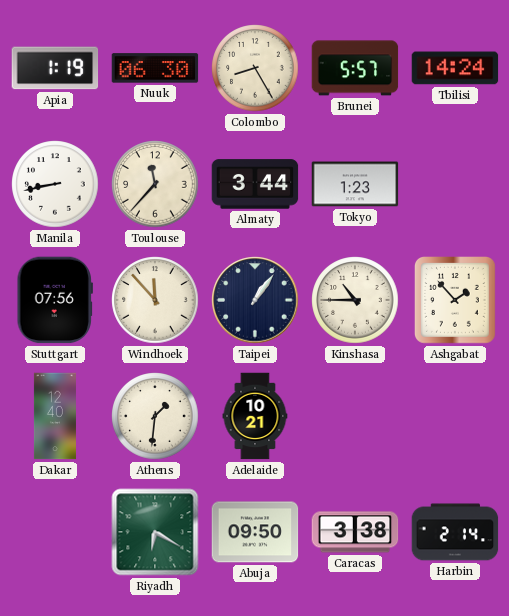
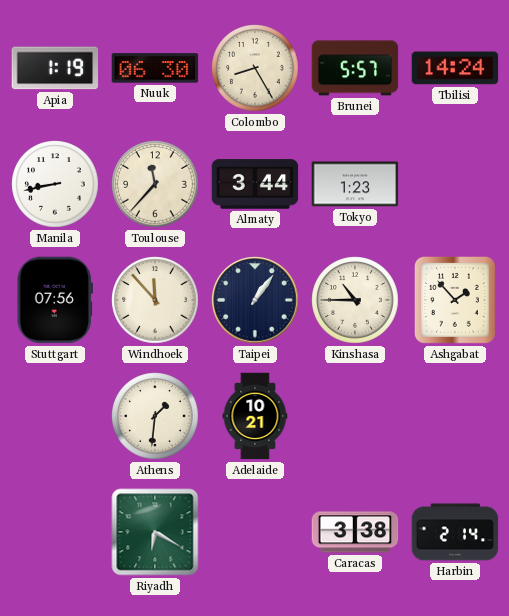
Dakar: 12:40 -> none
Abuja: 09:50 -> none
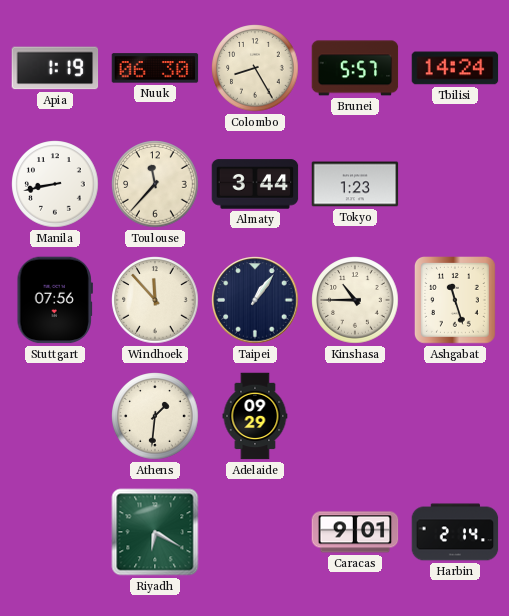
Ashgabat: 1:53 -> 11:27
Adelaide: 10:21 -> 09:29
Caracas: 3:38 -> 9:01
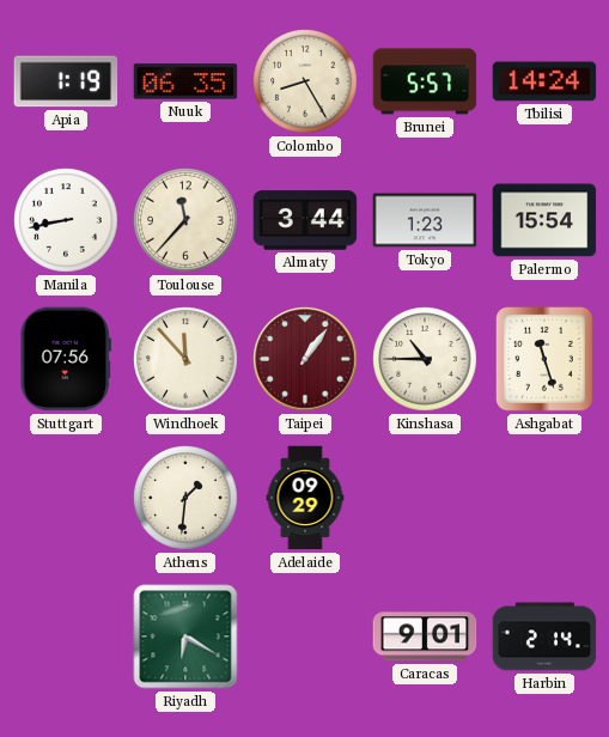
Nuuk: 06:30 -> 06:35
Palermo: none -> 15:54
Taipei dial: navy -> burgundy
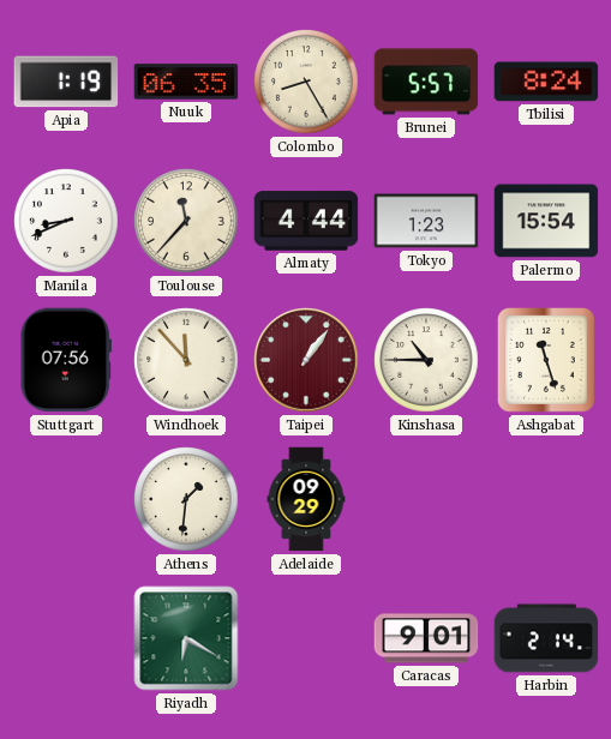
Tbilisi: 14:24 -> 8:24
Manila: 8:43 -> 8:41
Almaty: 3:44 -> 4:44
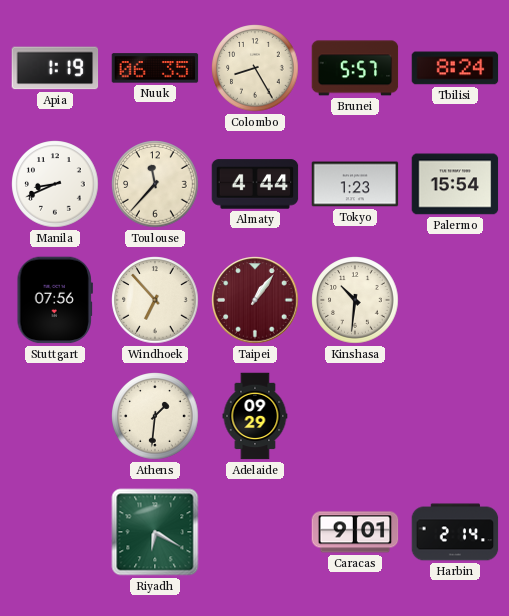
Windhoek: 11:53 -> 6:53
Kinshasa: 10:45 -> 10:31
Ashgabat: 11:27 -> none
